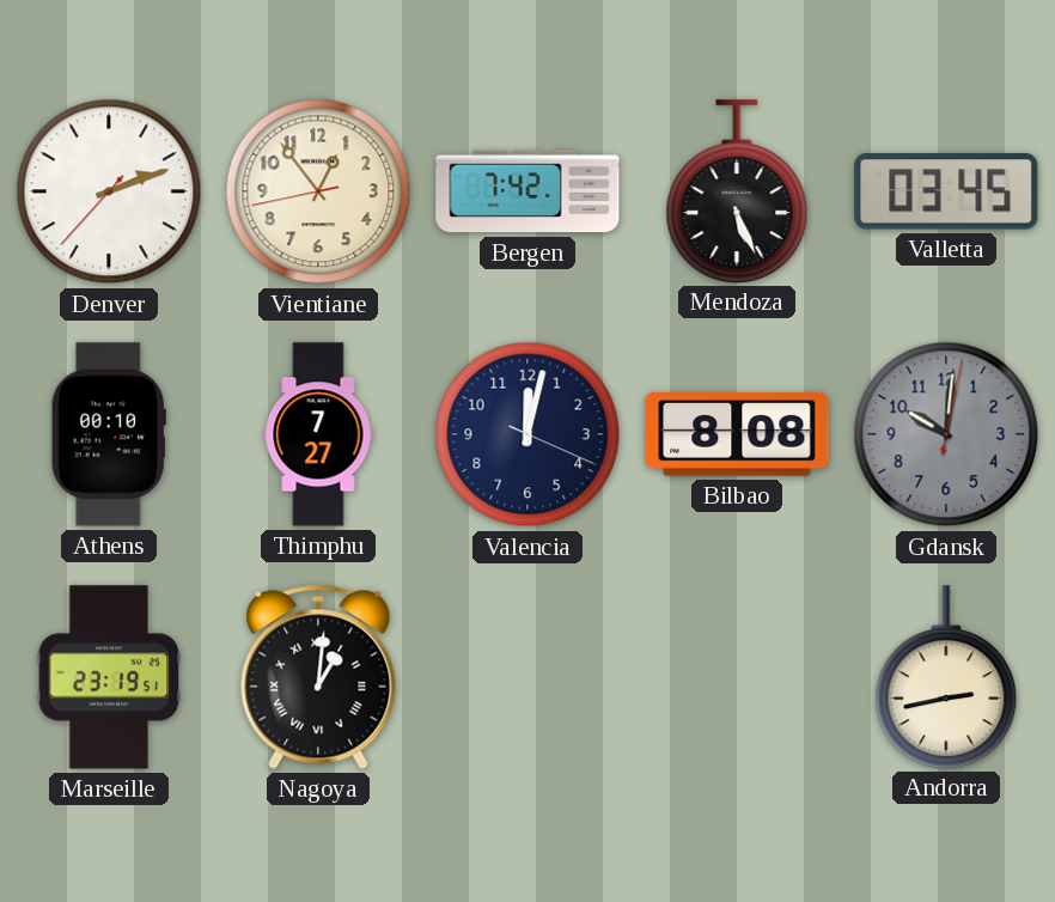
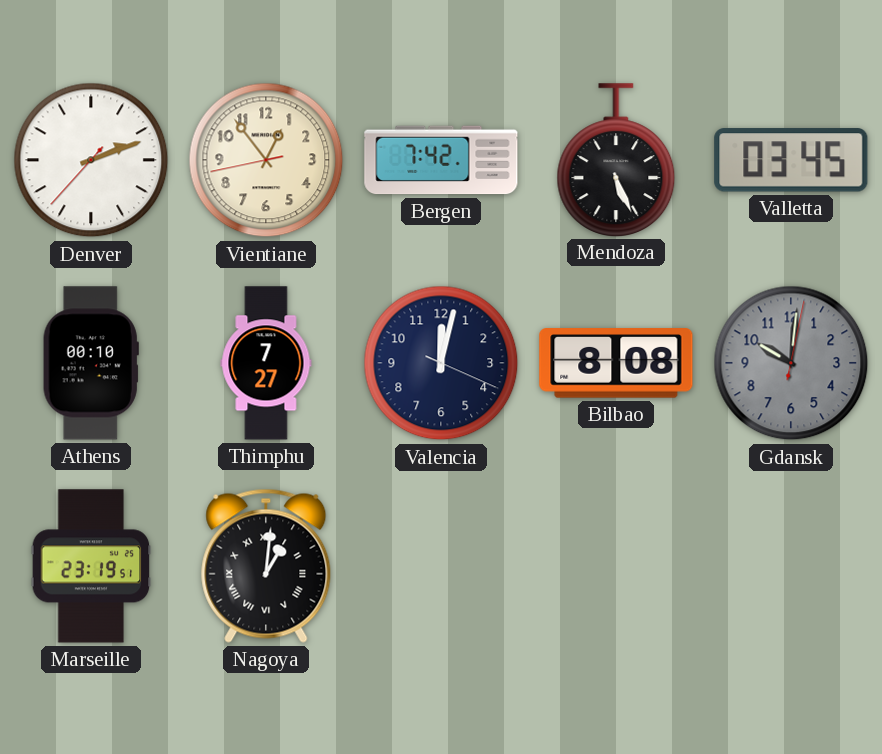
Andorra: 2:43 -> none
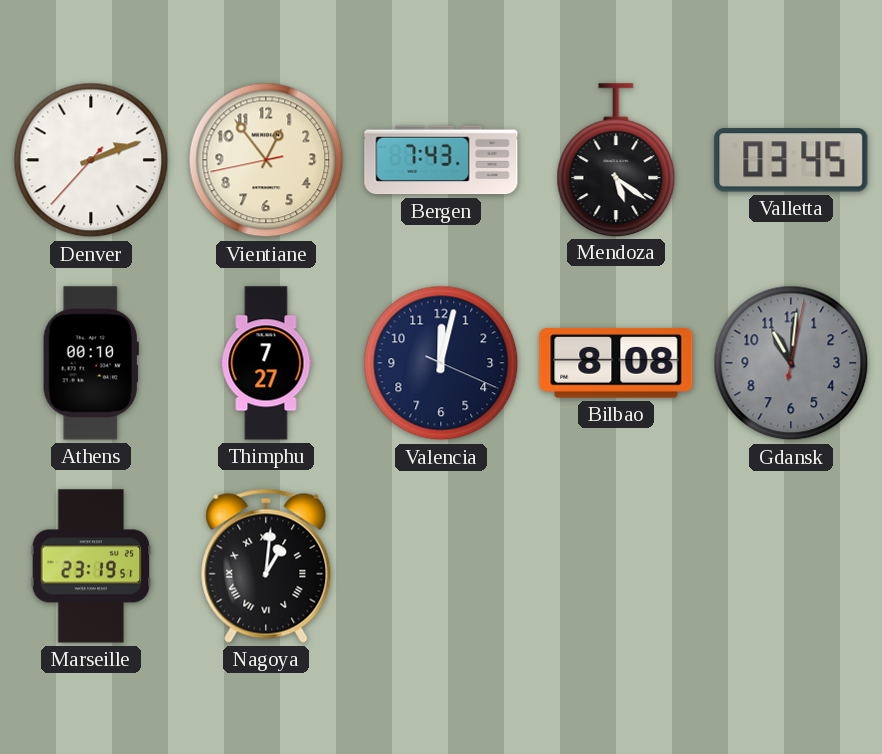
Bergen: 7:42 -> 7:43
Mendoza: 5:26 -> 5:21
Gdansk: 10:01 -> 11:01
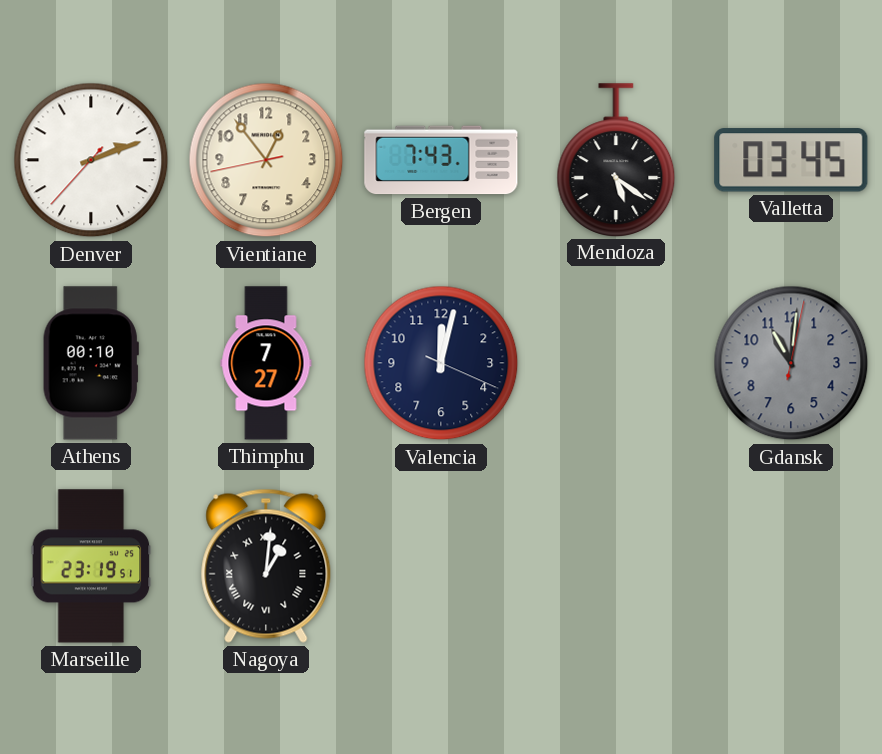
Bilbao: 8:08 -> none
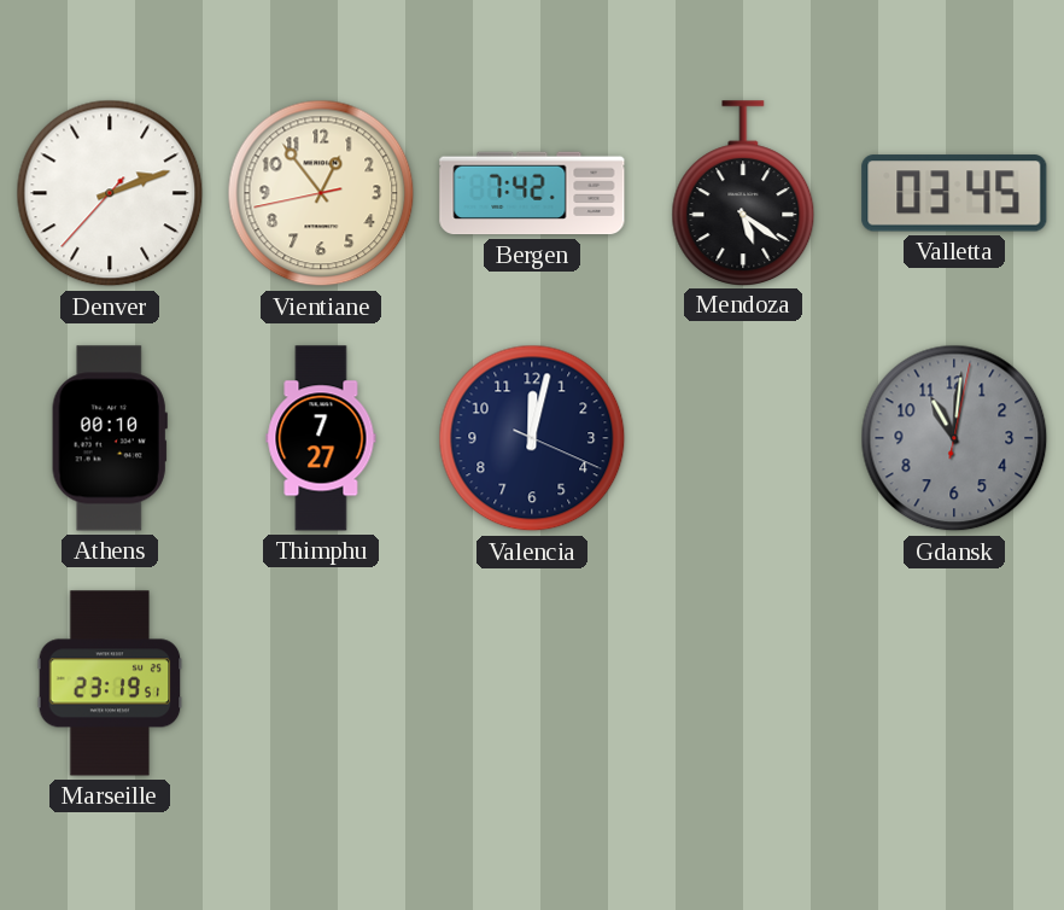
Bergen: 7:43 -> 7:42
Nagoya: 1:01 -> none
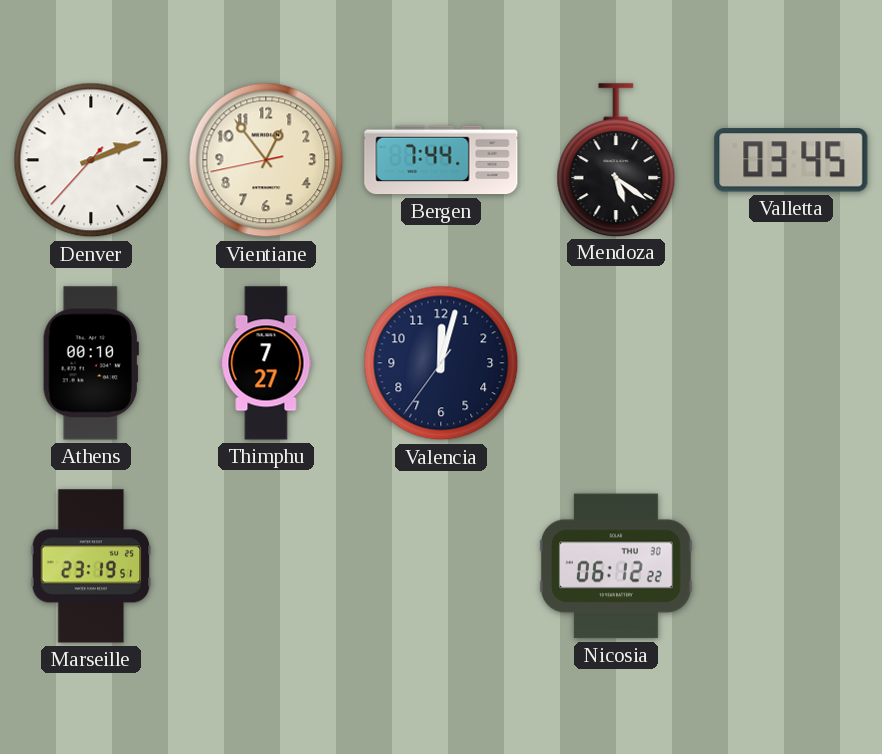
Bergen: 7:42 -> 7:44
Valencia: 12:02:19 -> 12:02:36
Gdansk: 11:01 -> none
Nicosia: none -> 06:12
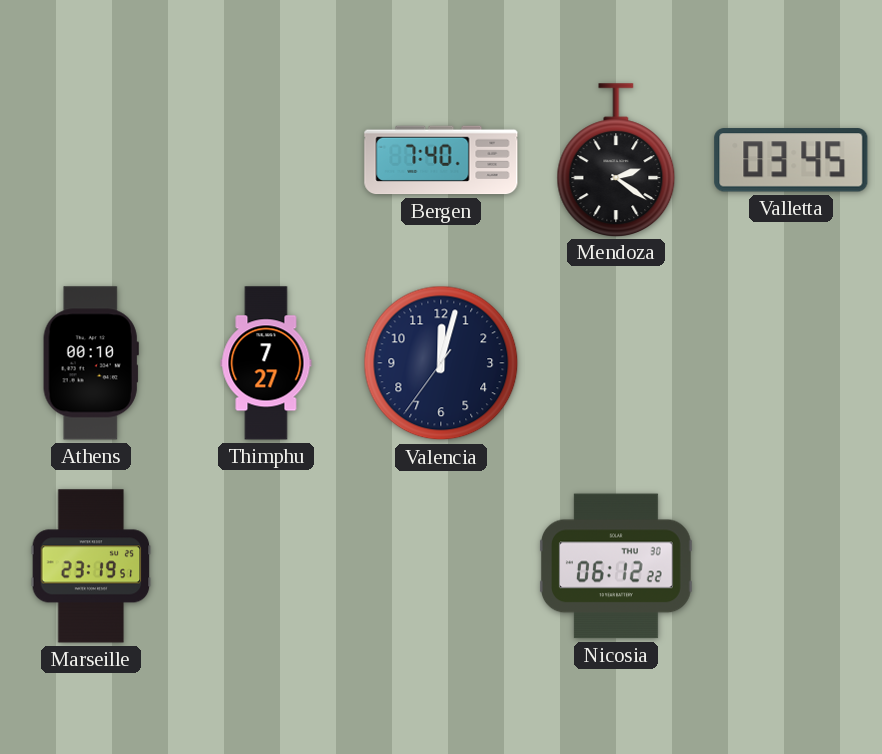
Denver: 2:11 -> none
Vientiane: 12:53 -> none
Bergen: 7:44 -> 7:40
Mendoza: 5:21 -> 2:21
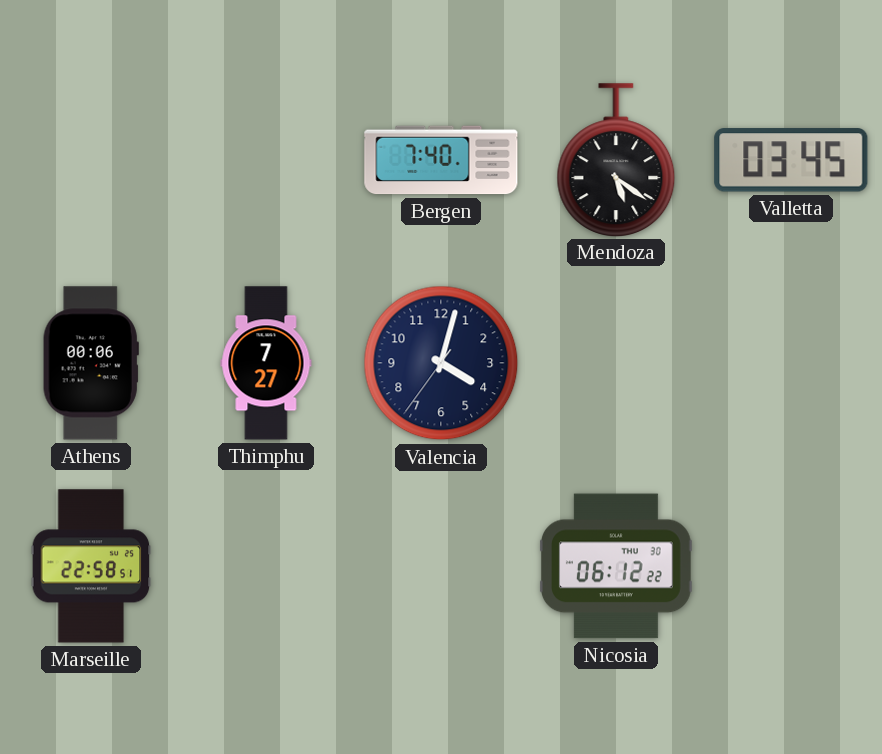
Mendoza: 2:21 -> 5:21
Athens: 00:10 -> 00:06
Valencia: 12:02 -> 4:02
Marseille: 23:19 -> 22:58
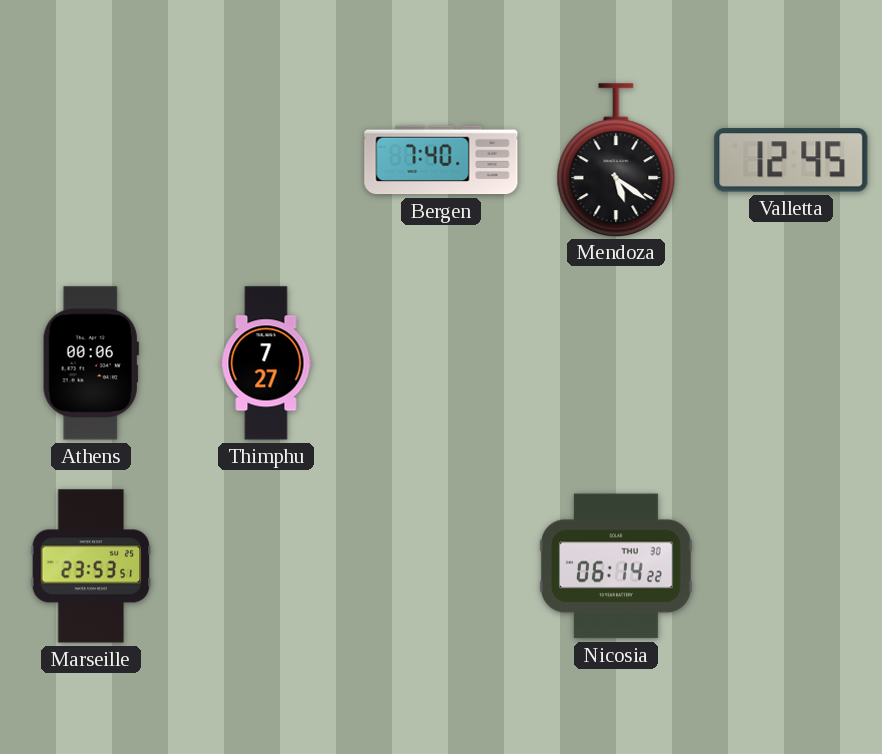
Valletta: 03:45 -> 12:45
Valencia: 4:02 -> none
Marseille: 22:58 -> 23:53
Nicosia: 06:12 -> 06:14
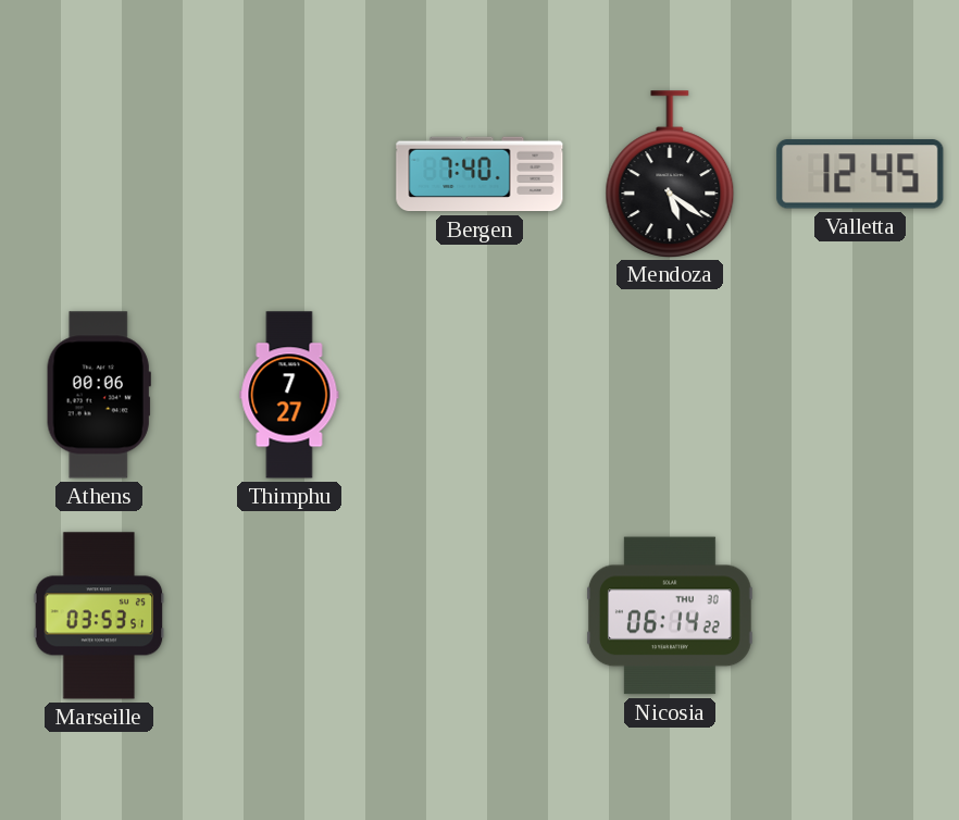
Marseille: 23:53 -> 03:53
